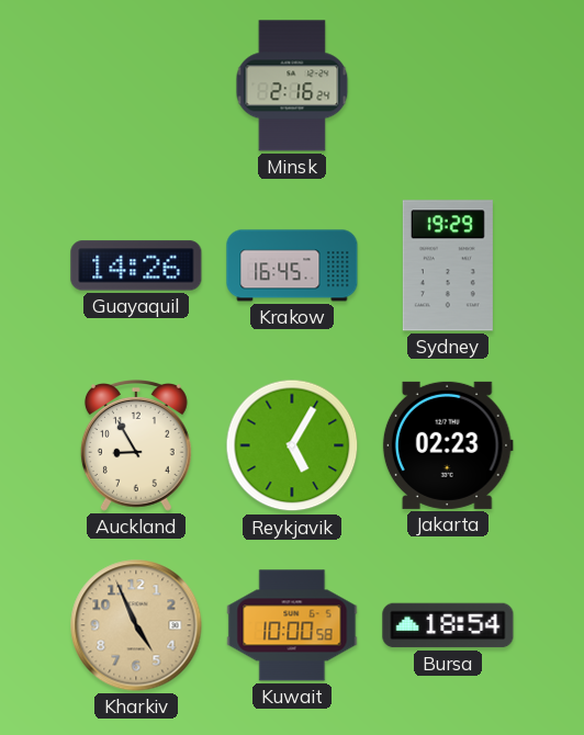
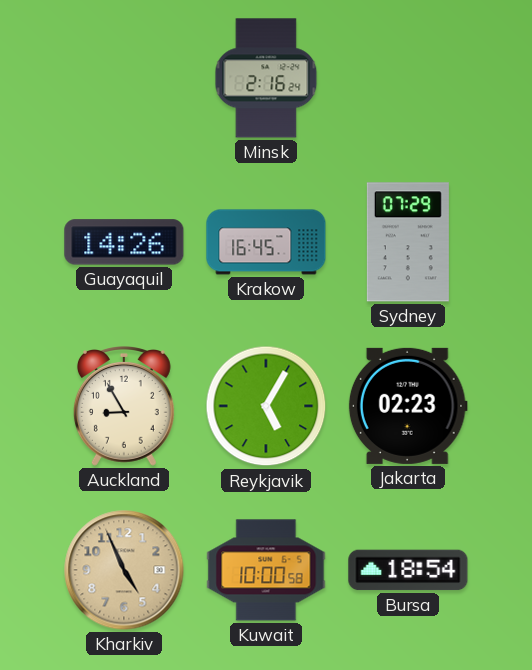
Sydney: 19:29 -> 07:29
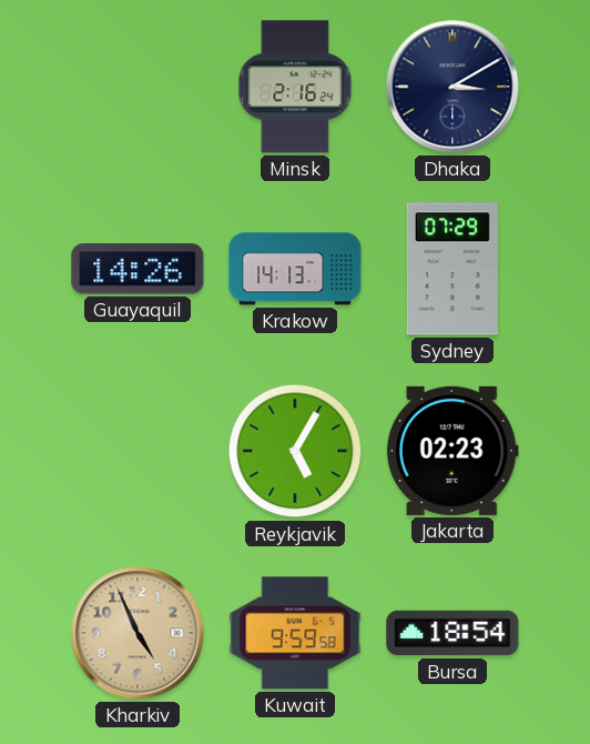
Dhaka: none -> 3:10
Krakow: 16:45 -> 14:13
Auckland: 8:55 -> none
Kuwait: 10:00 -> 9:59
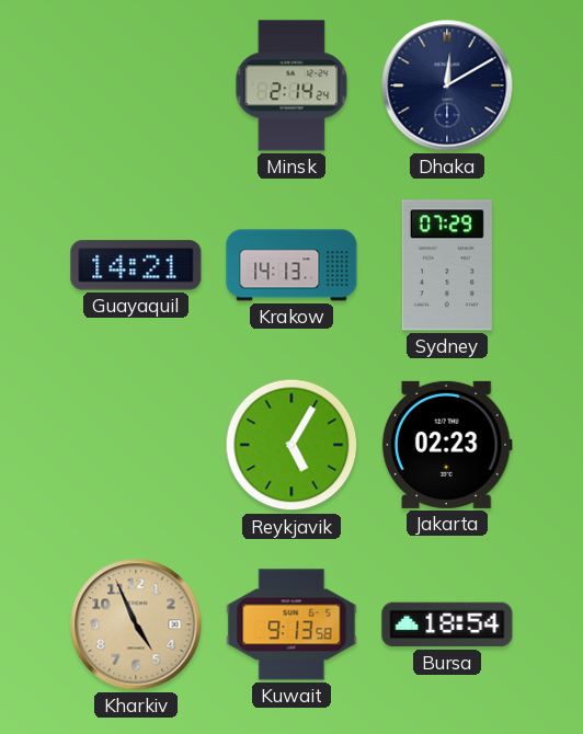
Minsk: 2:16 -> 2:14
Dhaka: 3:10 -> 12:10
Guayaquil: 14:26 -> 14:21
Kuwait: 9:59 -> 9:13
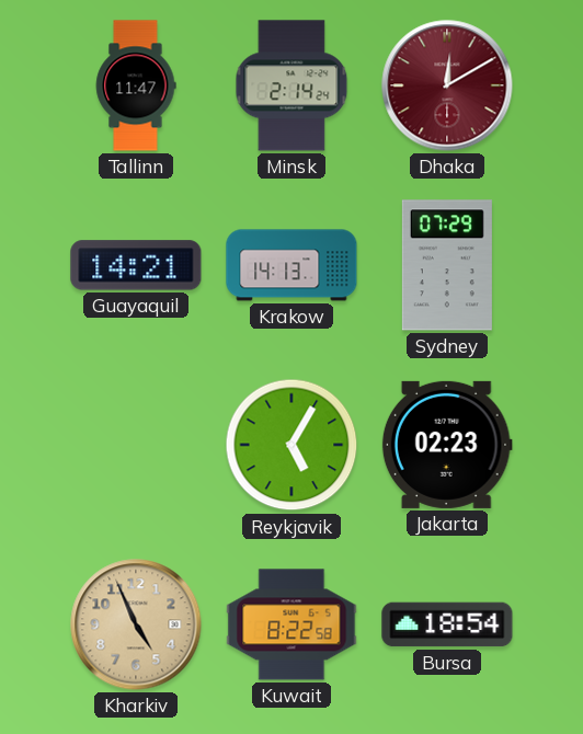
Tallinn: none -> 11:47
Dhaka dial: navy -> burgundy
Kuwait: 9:13 -> 8:22
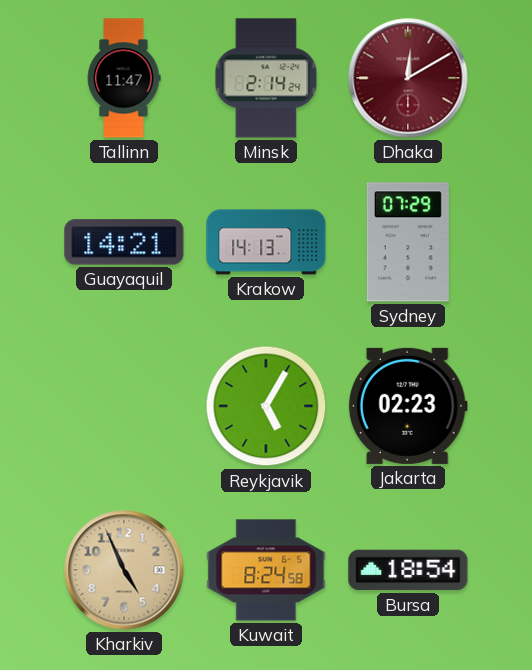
Kuwait: 8:22 -> 8:24
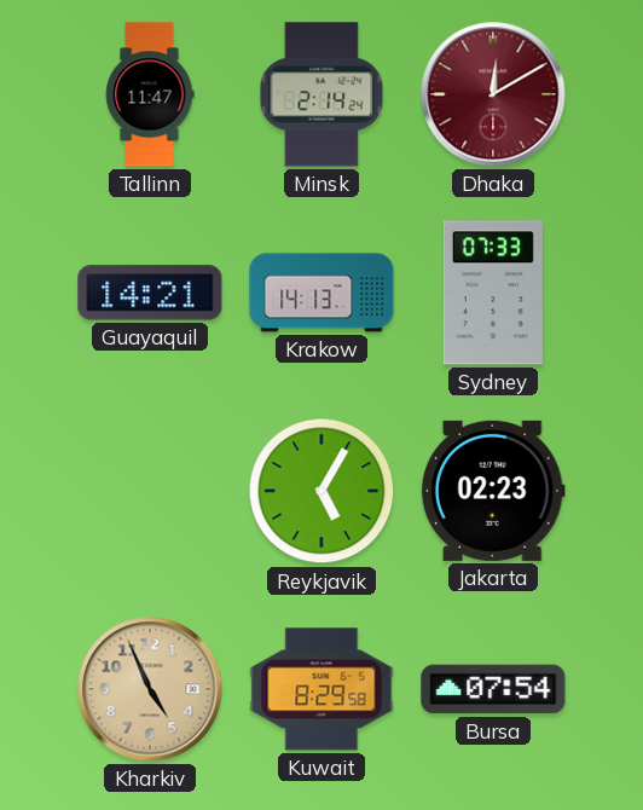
Sydney: 07:29 -> 07:33
Kuwait: 8:24 -> 8:29
Bursa: 18:54 -> 07:54
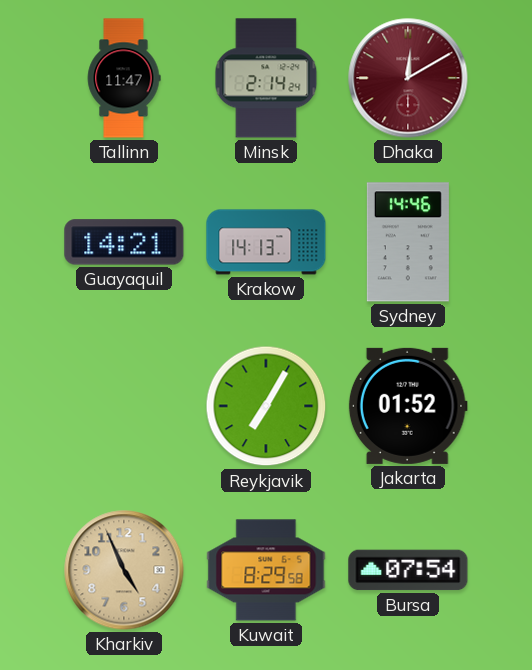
Sydney: 07:33 -> 14:46
Reykjavik: 5:05 -> 7:05
Jakarta: 02:23 -> 01:52
